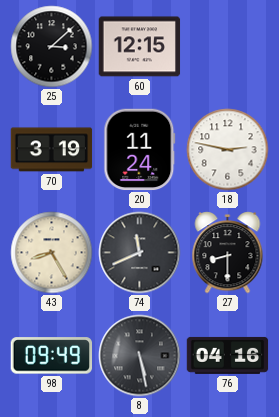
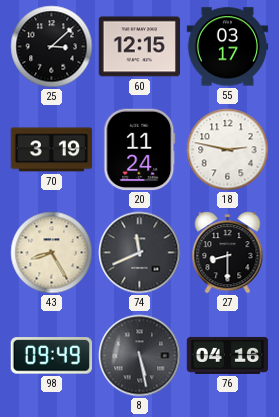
55: none -> 03:17
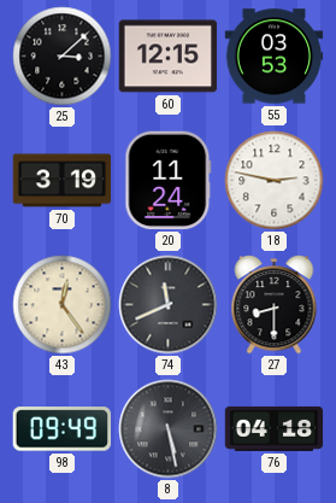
55: 03:17 -> 03:53
43: 8:25 -> 12:24
76: 04:16 -> 04:18
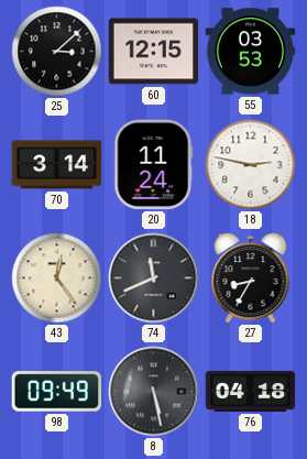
70: 3:19 -> 3:14
27: 8:30 -> 8:35
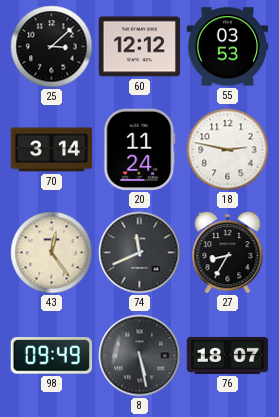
60: 12:15 -> 12:12
76: 04:18 -> 18:07
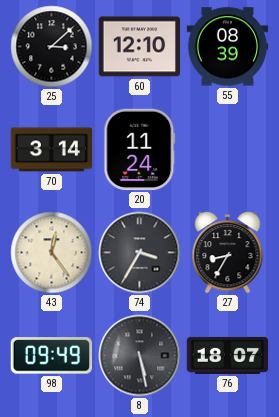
60: 12:12 -> 12:10
55: 03:53 -> 08:39
18: 2:47 -> none
74: 11:41 -> 3:35
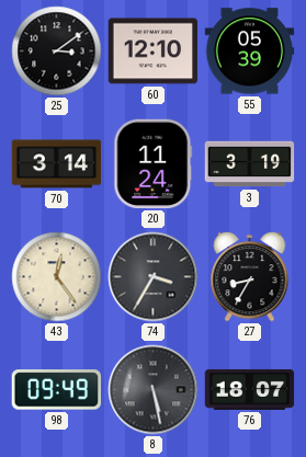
25: 3:08 -> 3:09
55: 08:39 -> 05:39
3: none -> 3:19
